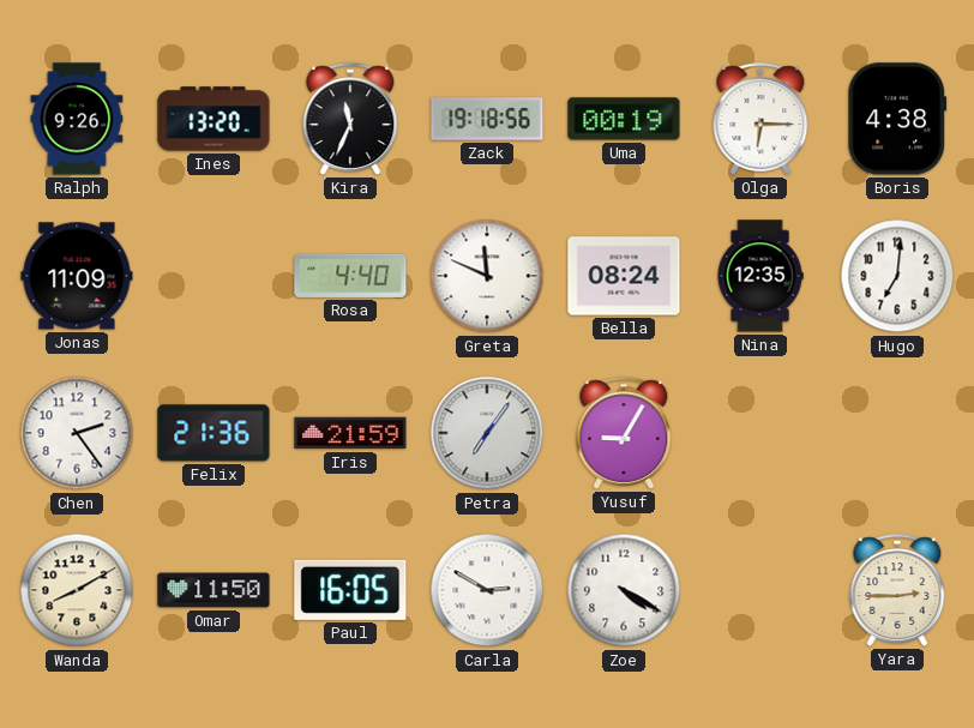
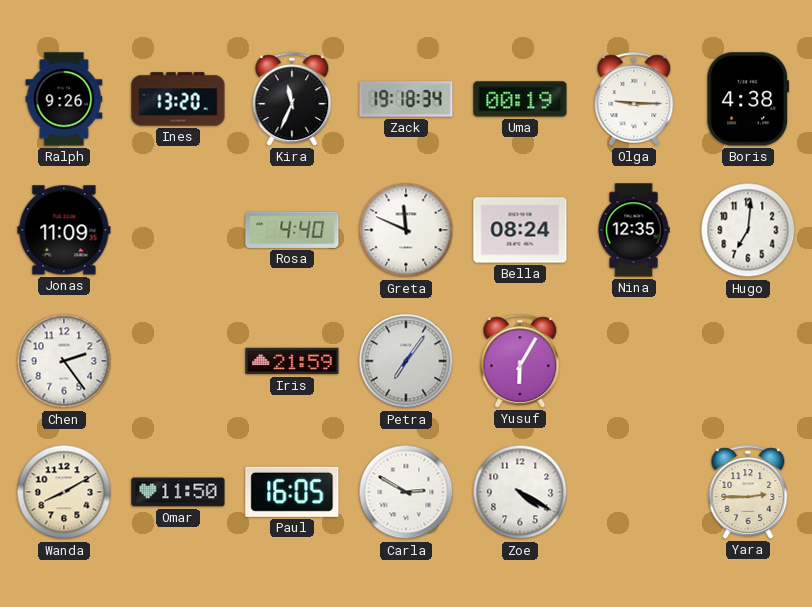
Zack: 19:18:56 -> 19:18:34
Olga: 6:15 -> 9:15
Felix: 21:36 -> none
Yusuf: 9:05 -> 6:05
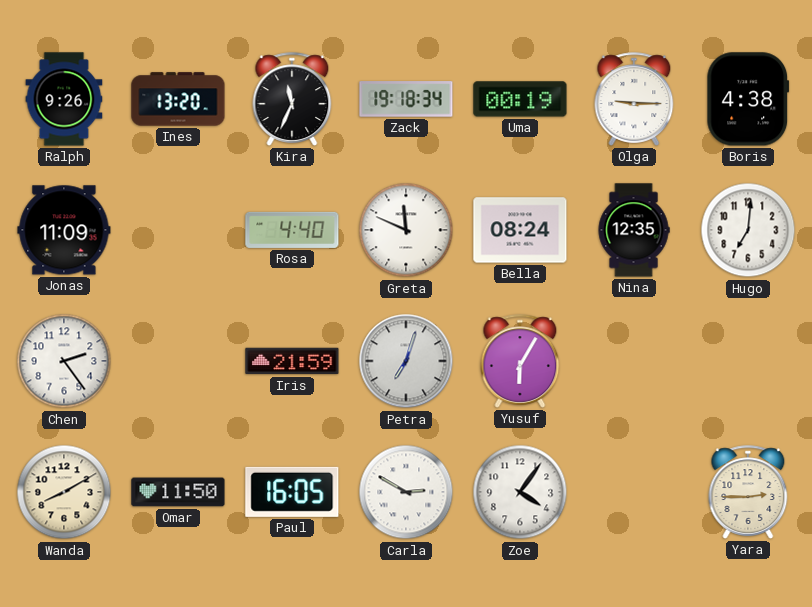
Petra: 7:06 -> 7:03
Zoe: 4:20 -> 4:06
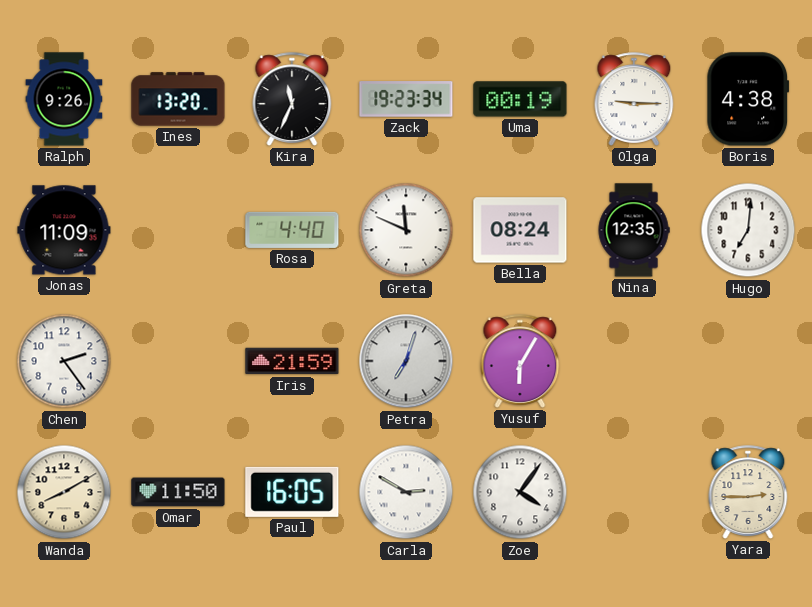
Zack: 19:18 -> 19:23
